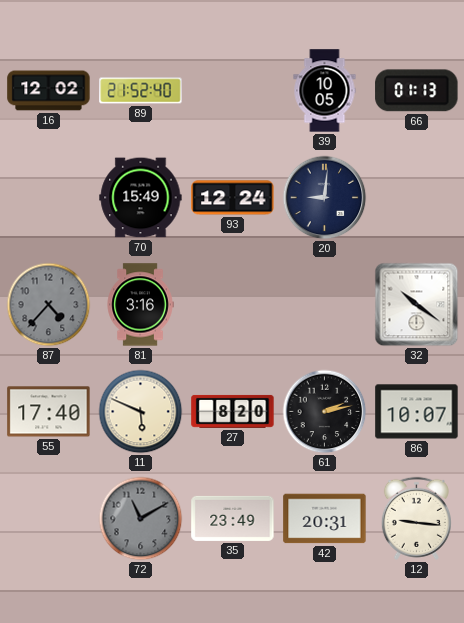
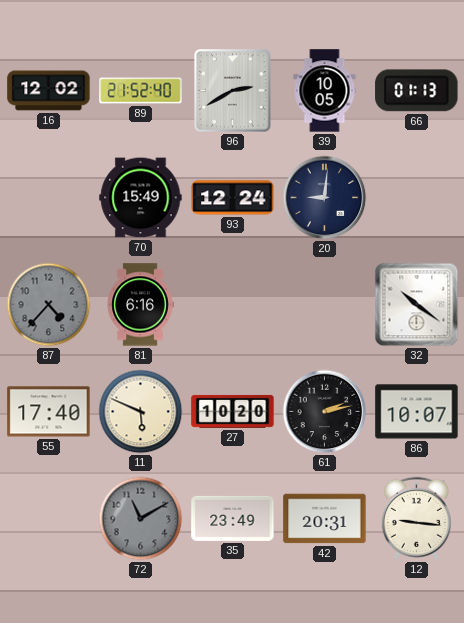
96: none -> 2:40
81: 3:16 -> 6:16
27: 8:20 -> 10:20
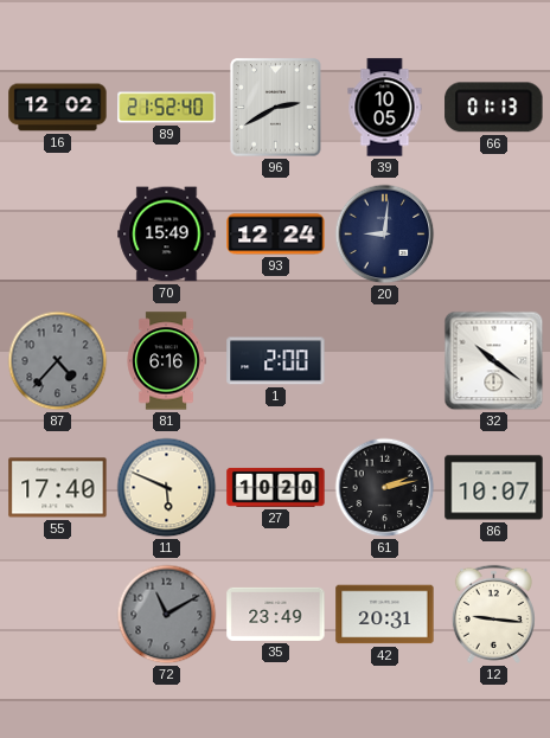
1: none -> 2:00
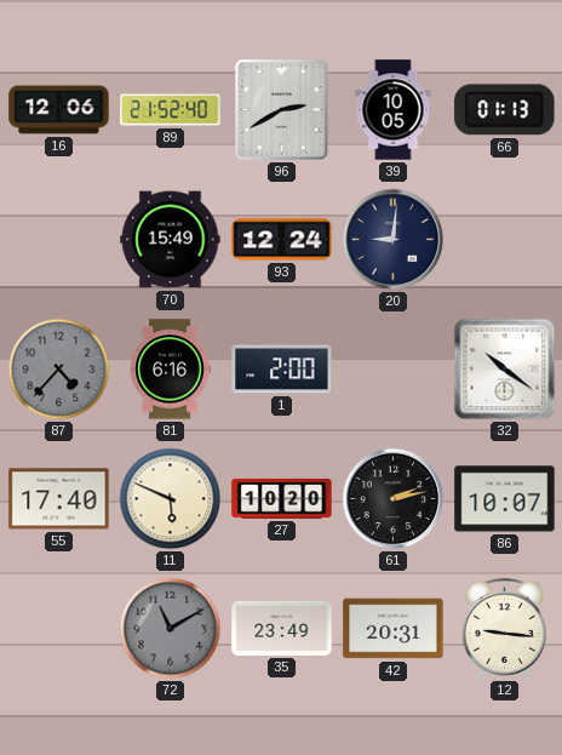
16: 12:02 -> 12:06
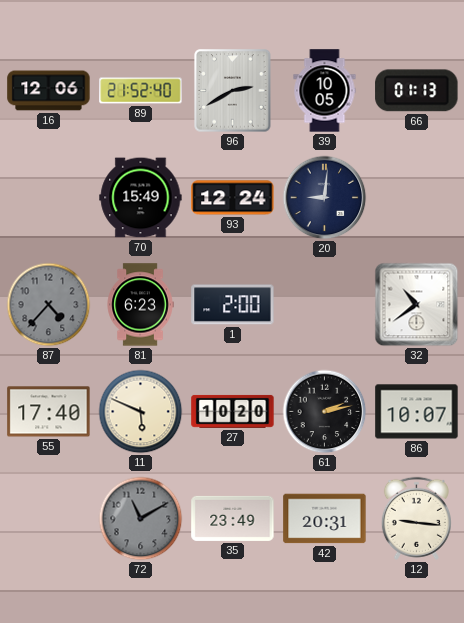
81: 6:16 -> 6:23
32: 10:21 -> 10:39
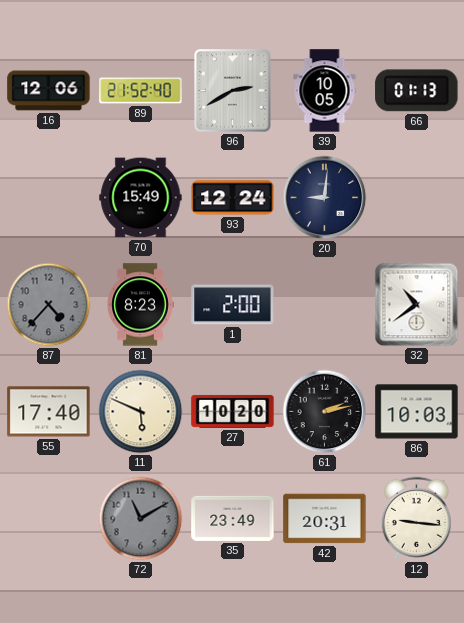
81: 6:23 -> 8:23
86: 10:07 -> 10:03
